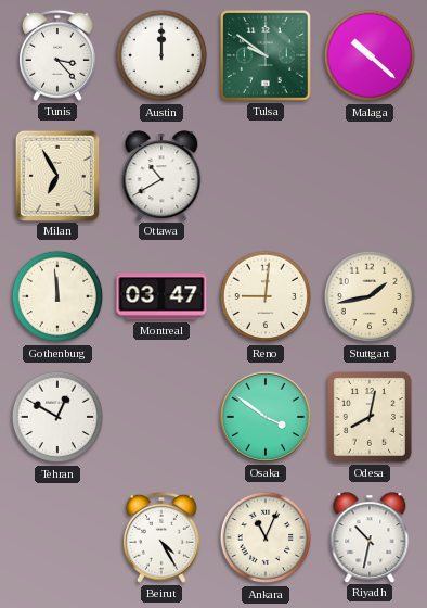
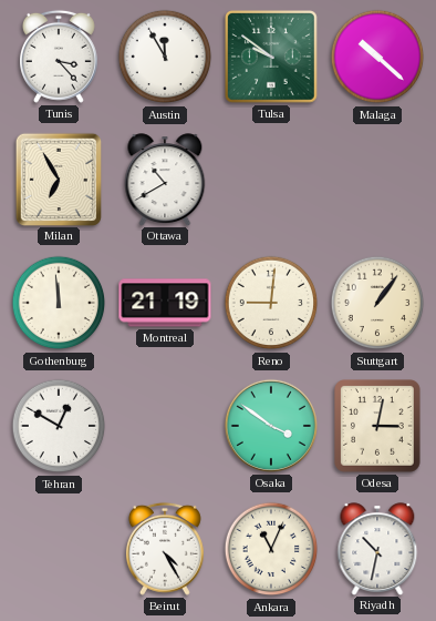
Austin: 12:00 -> 11:55
Montreal: 03:47 -> 21:19
Stuttgart: 1:43 -> 1:06
Odesa: 8:02 -> 3:02
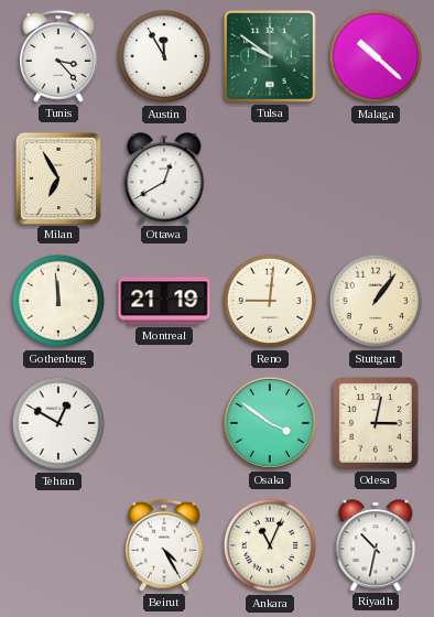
Ottawa: 10:40 -> 12:40
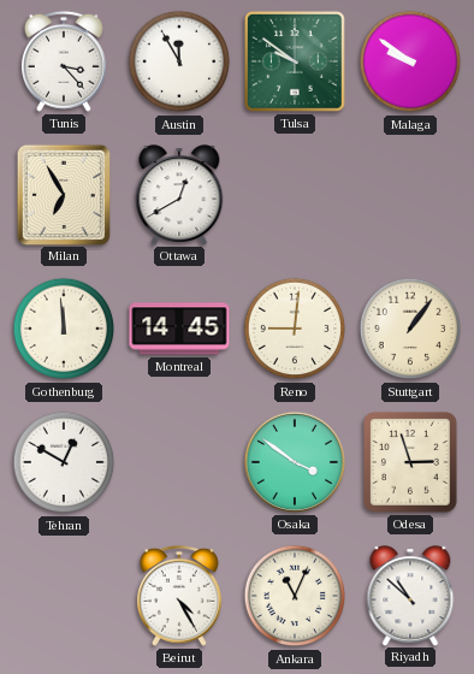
Malaga: 10:22 -> 9:51
Montreal: 21:19 -> 14:45
Odesa: 3:02 -> 2:57
Riyadh: 10:32 -> 10:52
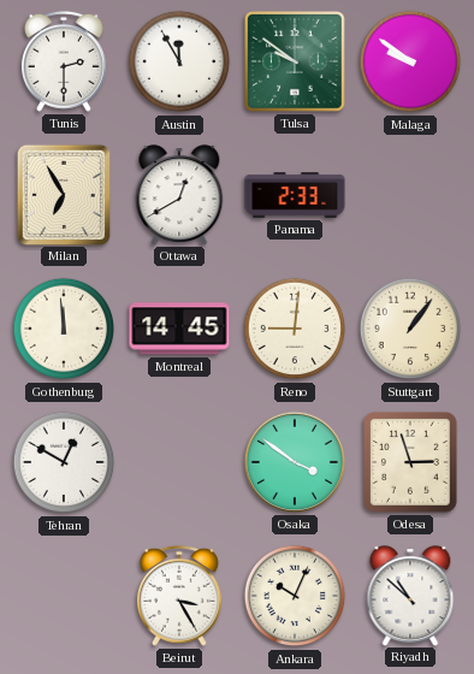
Tunis: 3:23 -> 2:30
Panama: none -> 2:33
Beirut: 4:25 -> 3:25
Ankara: 11:04 -> 10:04
